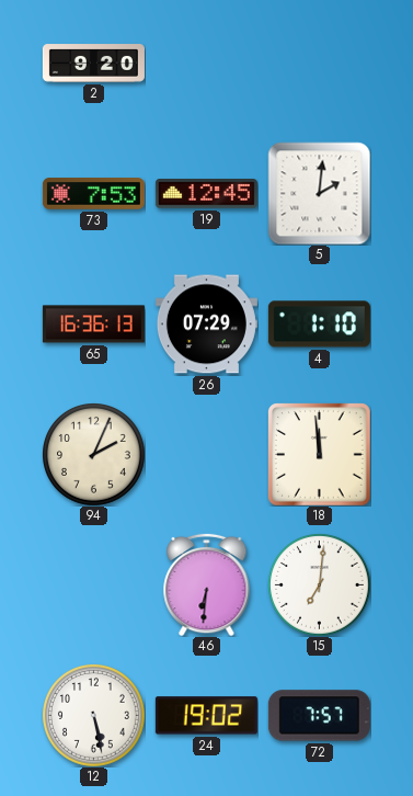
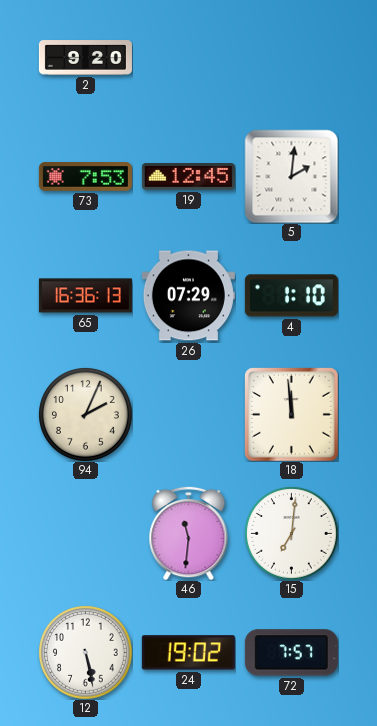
46: 6:31 -> 11:31
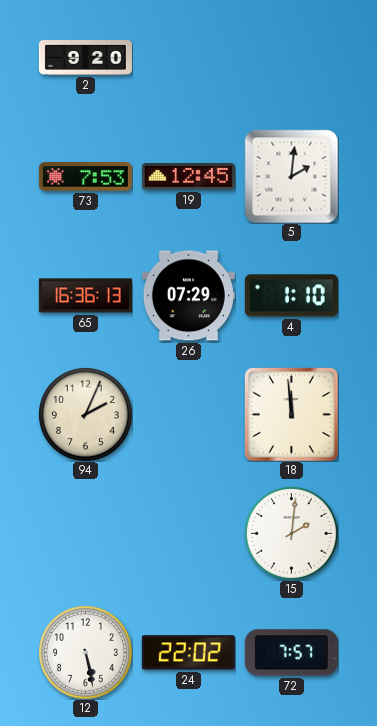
46: 11:31 -> none
15: 7:01 -> 2:01
24: 19:02 -> 22:02
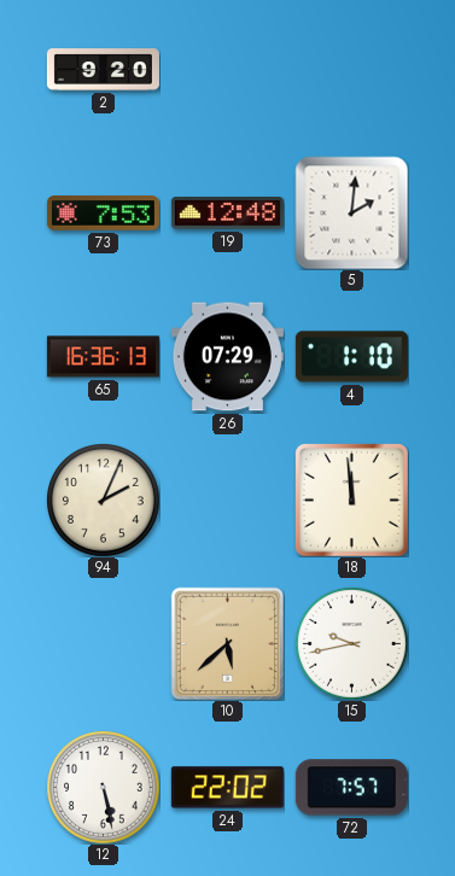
19: 12:45 -> 12:48
10: none -> 5:38
15: 2:01 -> 9:43
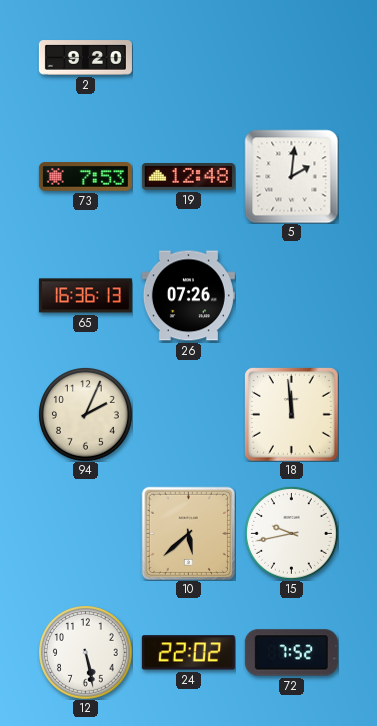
26: 07:29 -> 07:26
4: 1:10 -> none
72: 7:57 -> 7:52
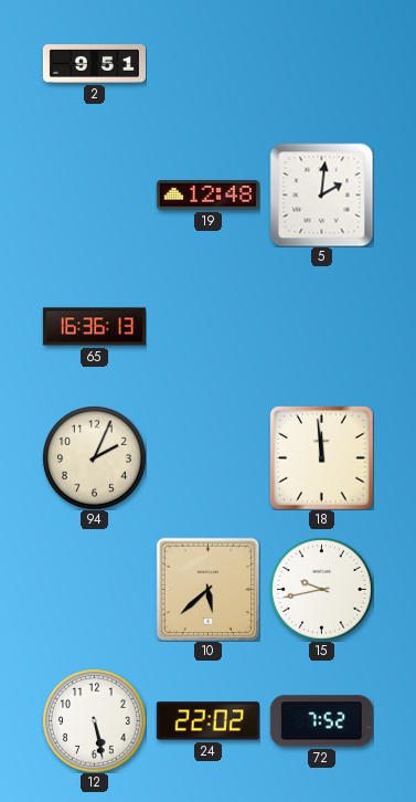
2: 9:20 -> 9:51
73: 7:53 -> none
26: 07:26 -> none
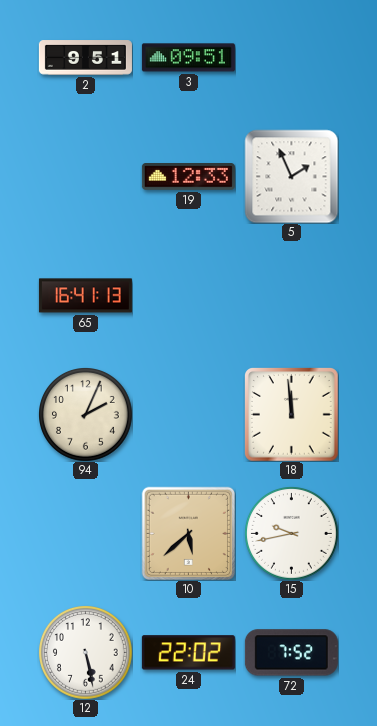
3: none -> 09:51
19: 12:48 -> 12:33
5: 2:01 -> 1:56
65: 16:36 -> 16:41
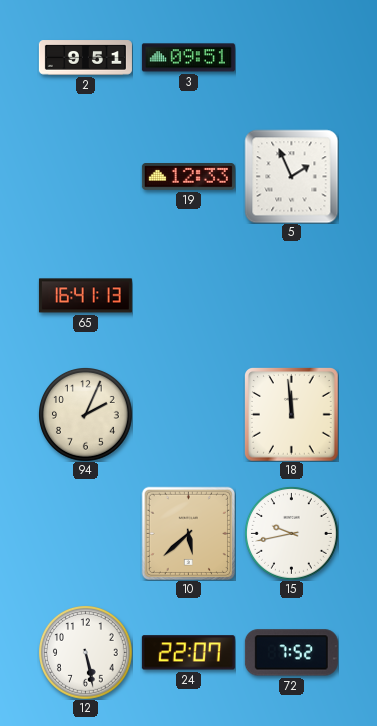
24: 22:02 -> 22:07
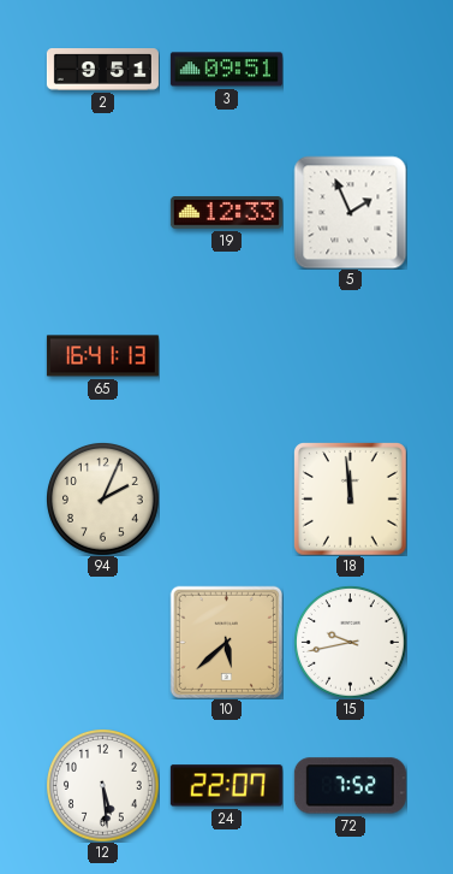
12: 5:28 -> 5:29
